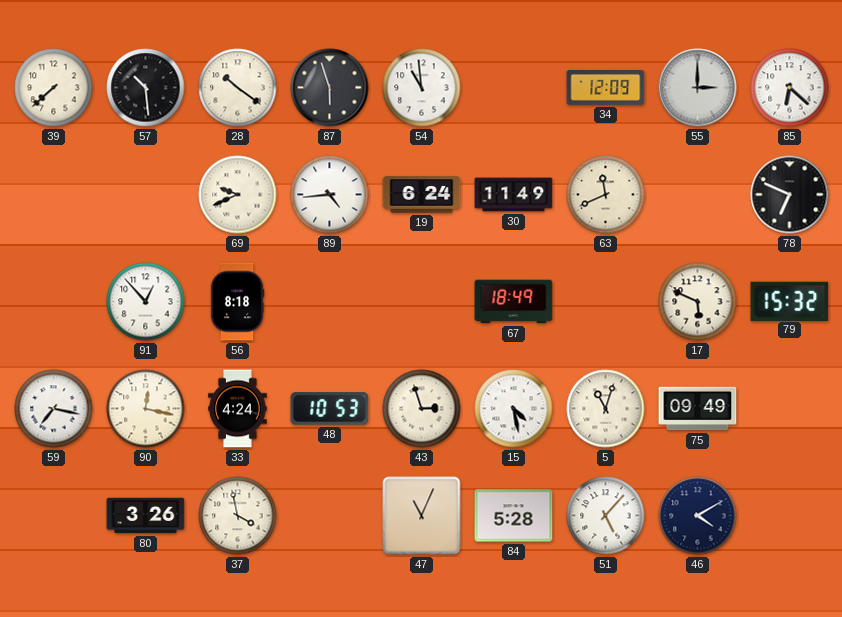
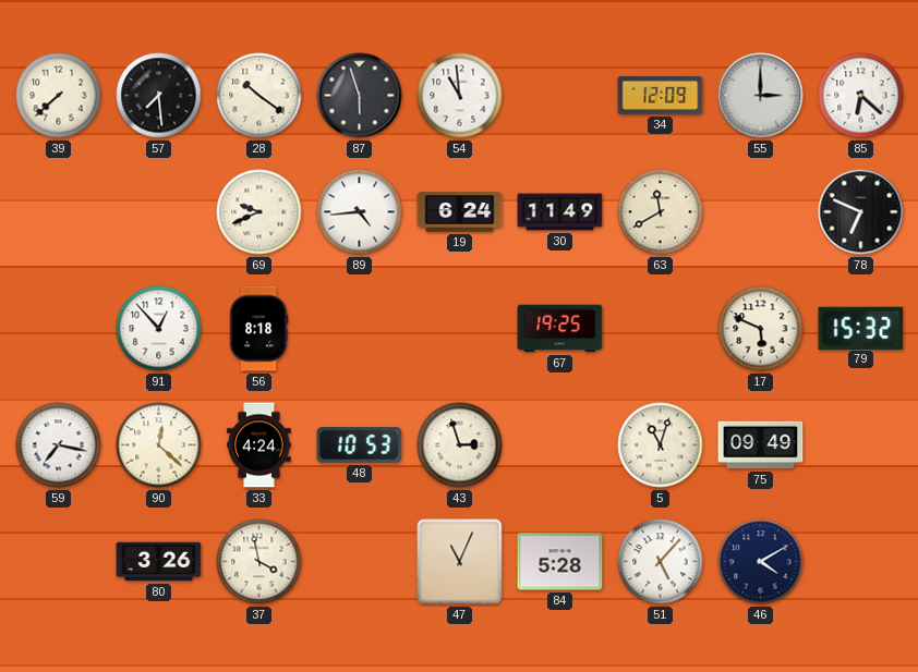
57: 10:29 -> 7:29
63: 11:41 -> 11:40
67: 18:49 -> 19:25
90: 12:17 -> 12:22
15: 4:28 -> none
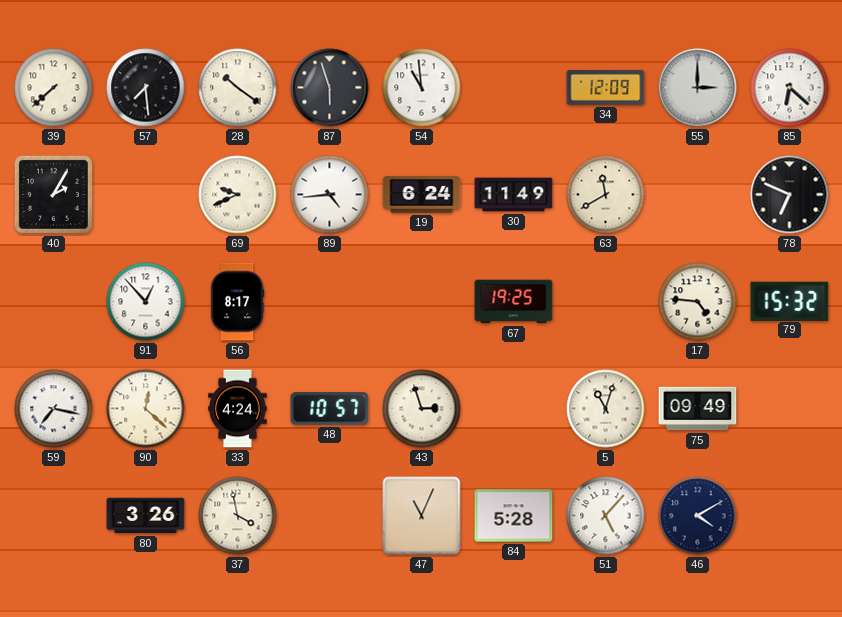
40: none -> 2:05
56: 8:18 -> 8:17
17: 5:49 -> 4:46
48: 10:53 -> 10:57
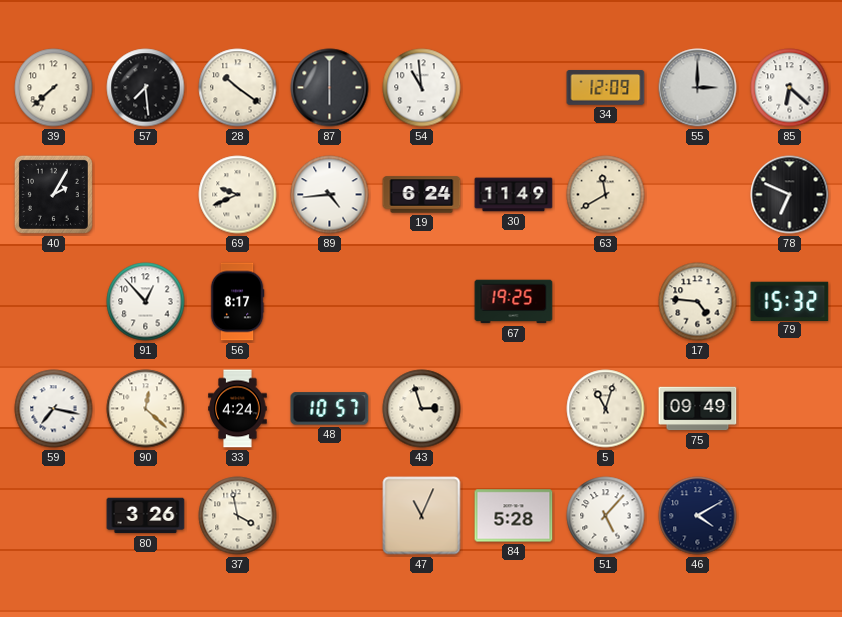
87: 5:57 -> 6:00
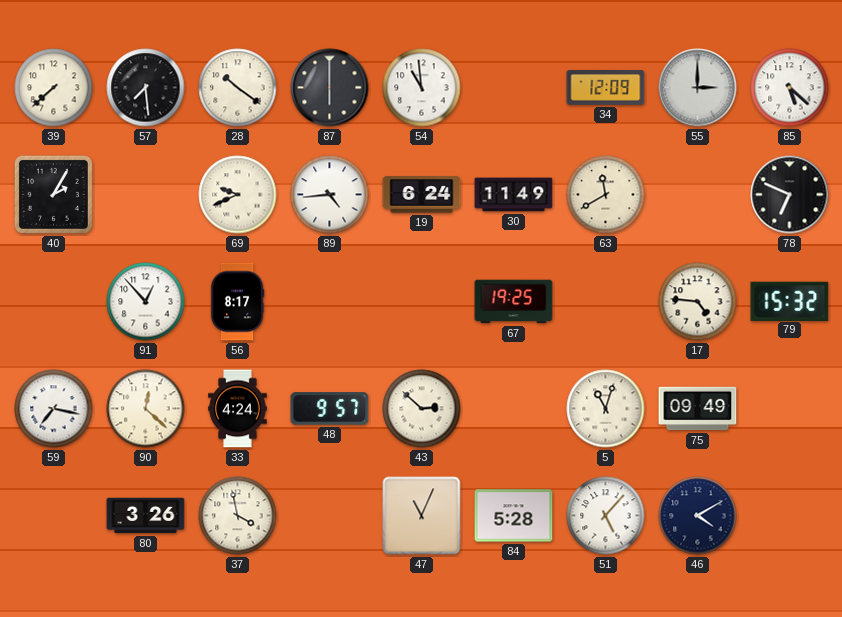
85: 6:22 -> 5:22
48: 10:57 -> 9:57
43: 2:57 -> 2:52
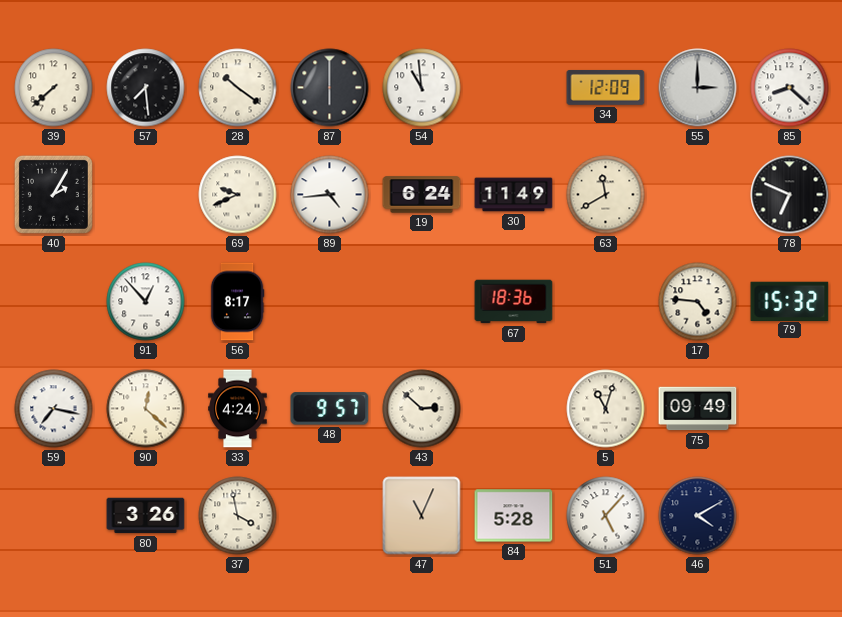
85: 5:22 -> 8:22
67: 19:25 -> 18:36
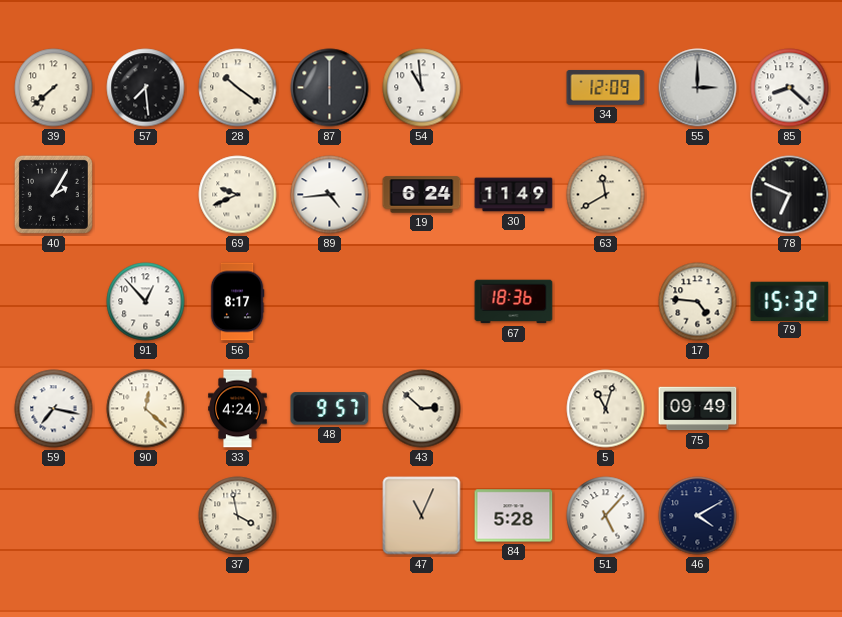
80: 3:26 -> none
